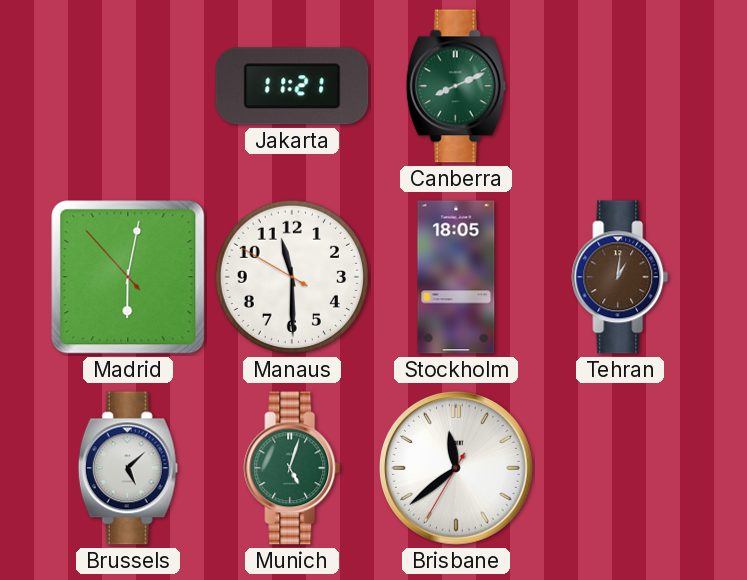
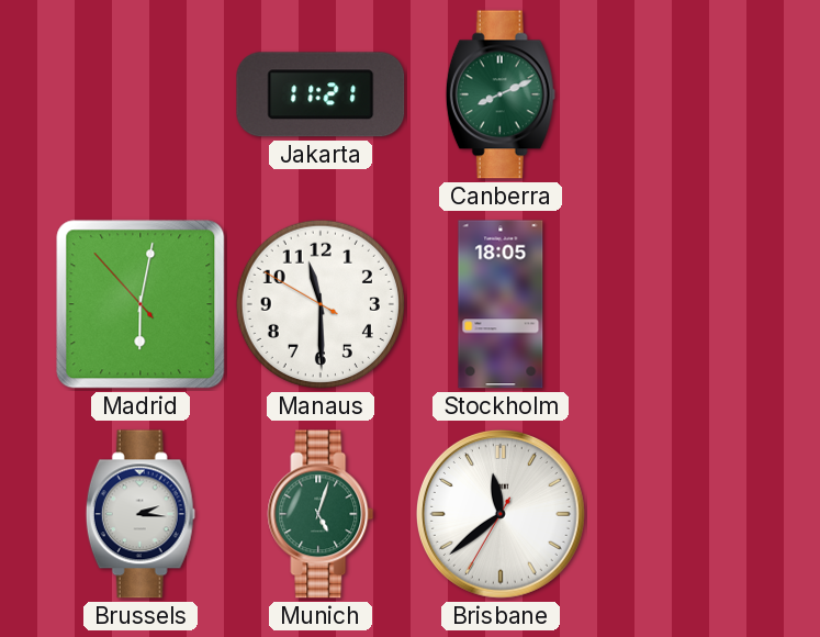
Tehran: 1:01 -> none
Brussels: 5:08 -> 2:16
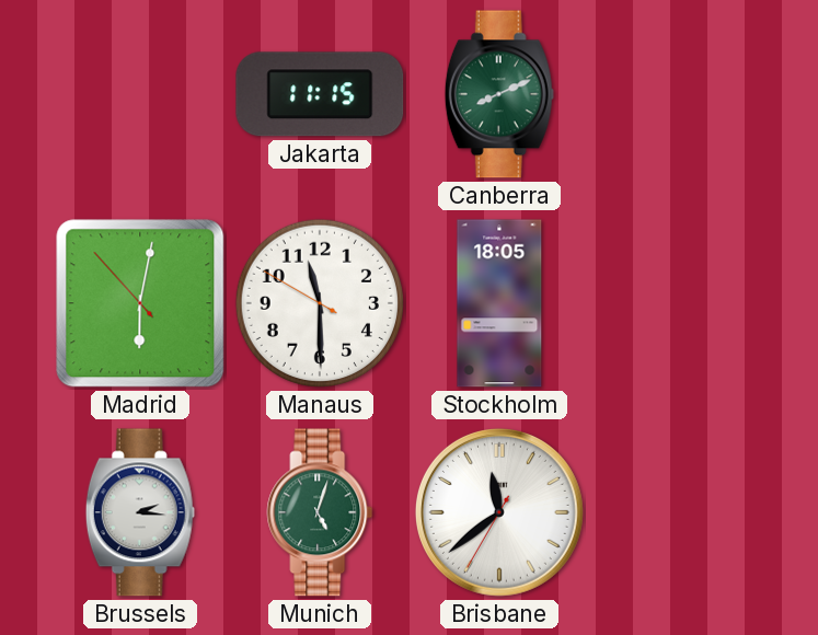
Jakarta: 11:21 -> 11:15
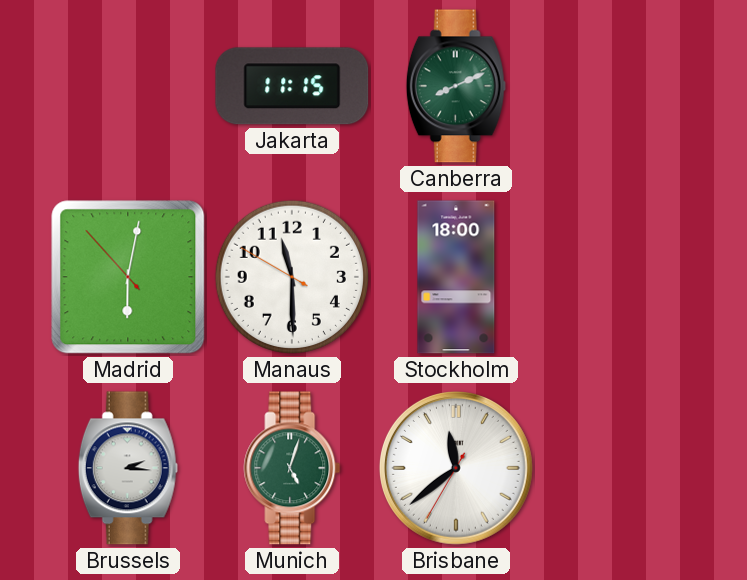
Stockholm: 18:05 -> 18:00
